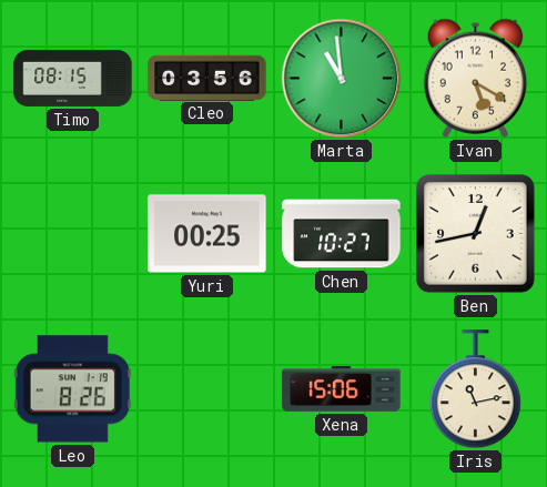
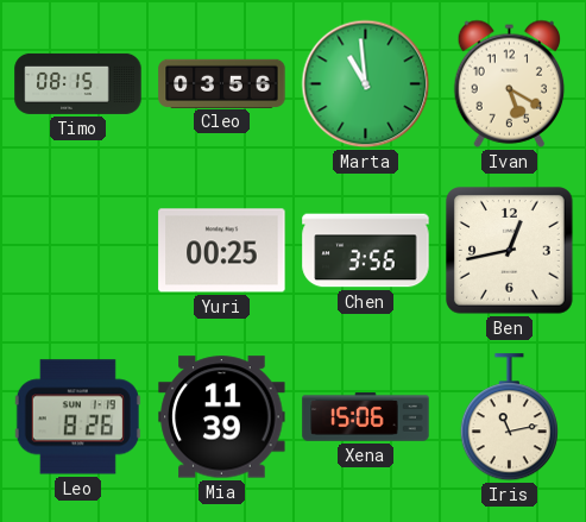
Chen: 10:27 -> 3:56
Mia: none -> 11:39
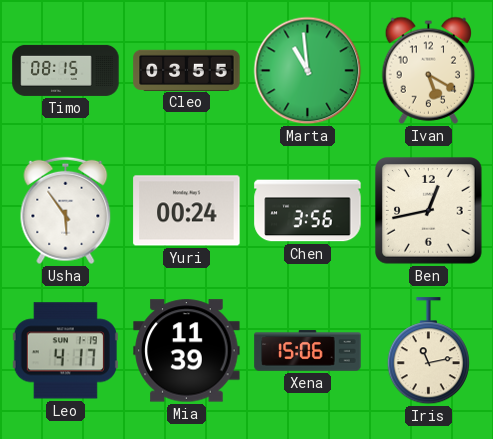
Cleo: 03:56 -> 03:55
Usha: none -> 5:54
Yuri: 00:25 -> 00:24
Leo: 8:26 -> 4:17
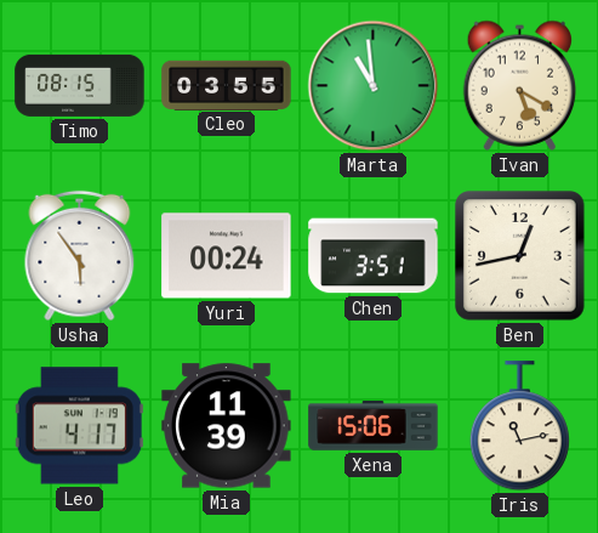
Chen: 3:56 -> 3:51
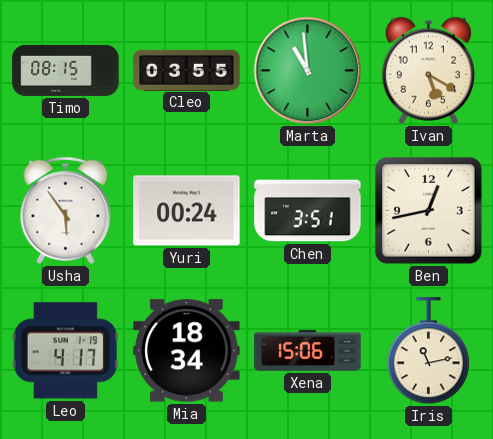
Mia: 11:39 -> 18:34
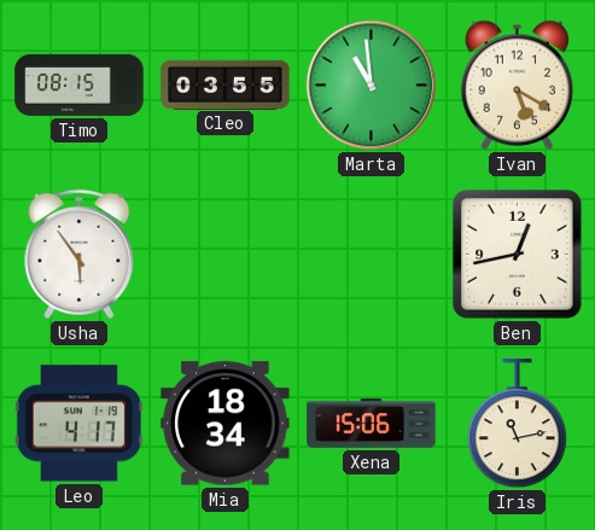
Yuri: 00:24 -> none
Chen: 3:51 -> none
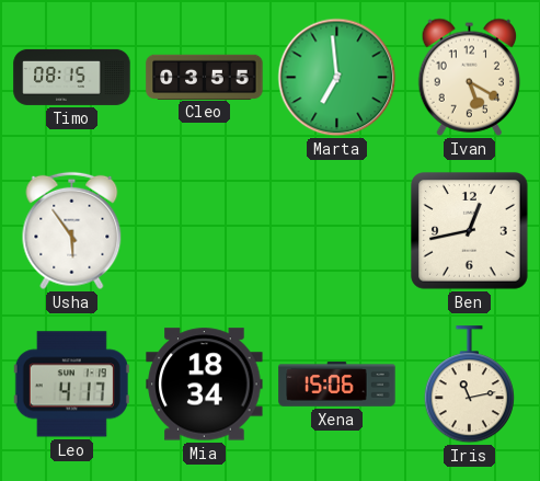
Marta: 10:59 -> 6:59
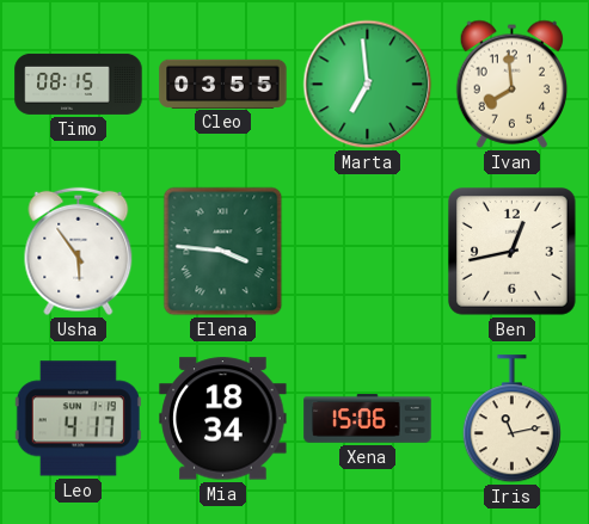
Ivan: 5:20 -> 7:59
Elena: none -> 3:46
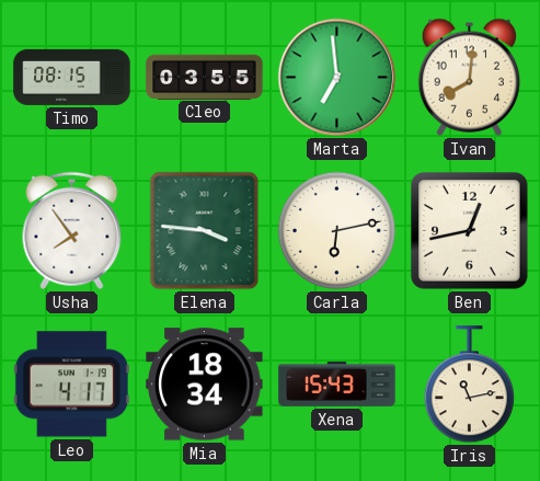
Ivan: 7:59 -> 8:01
Usha: 5:54 -> 7:54
Carla: none -> 6:13
Xena: 15:06 -> 15:43
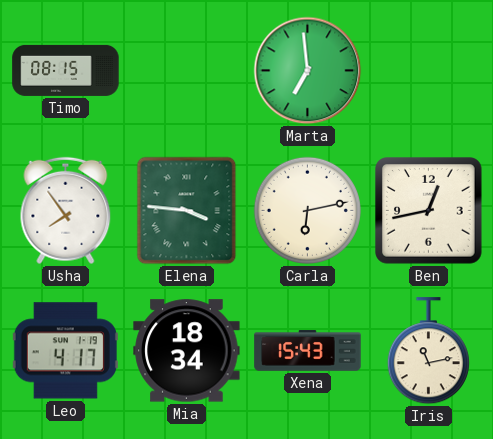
Cleo: 03:55 -> none
Ivan: 8:01 -> none
